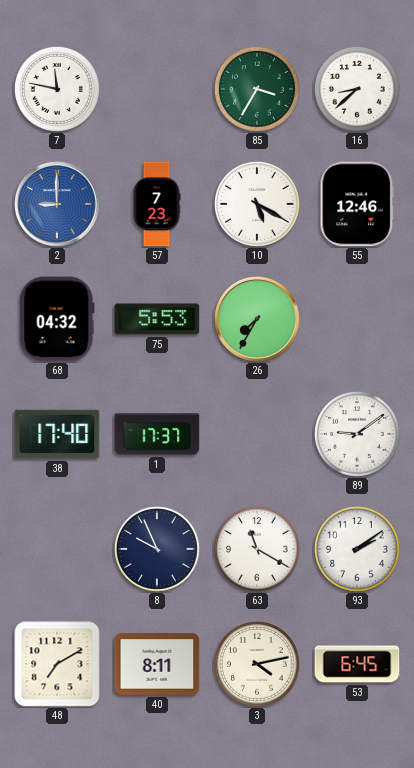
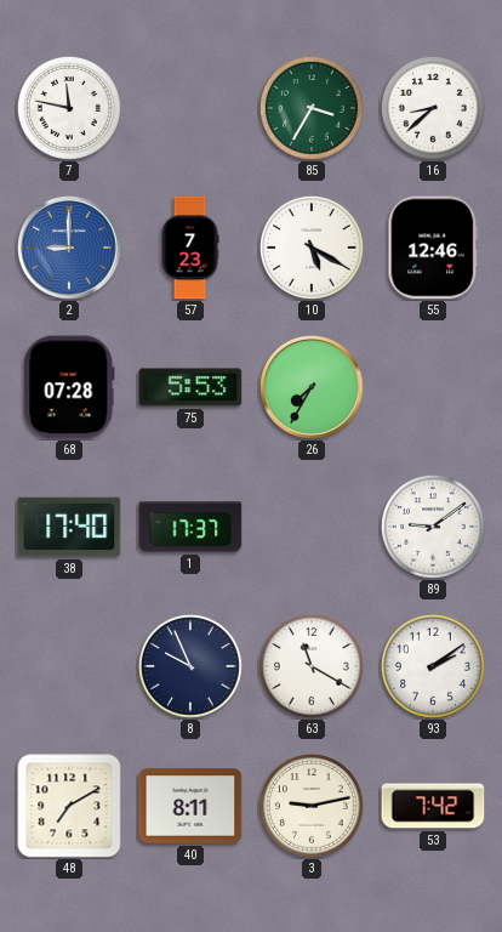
68: 04:32 -> 07:28
3: 4:13 -> 9:13
53: 6:45 -> 7:42
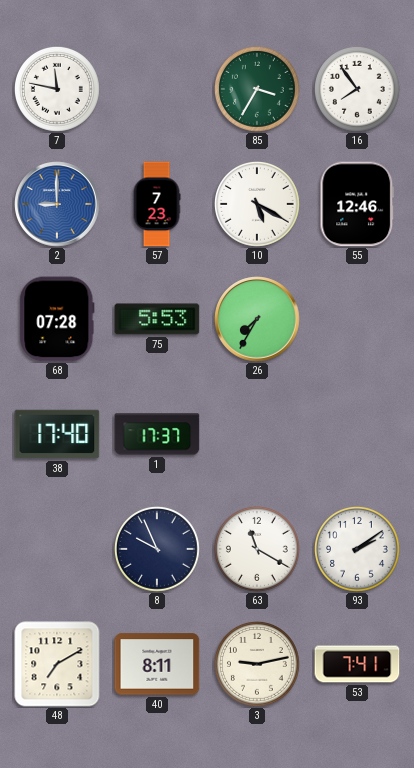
16: 8:38 -> 7:54
89: 9:09 -> none
53: 7:42 -> 7:41
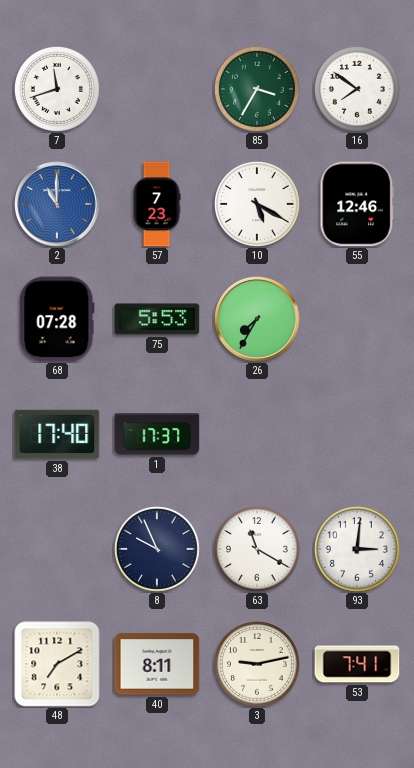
7: 11:47 -> 11:42
16: 7:54 -> 7:51
2: 9:00 -> 11:00
93: 2:09 -> 3:01
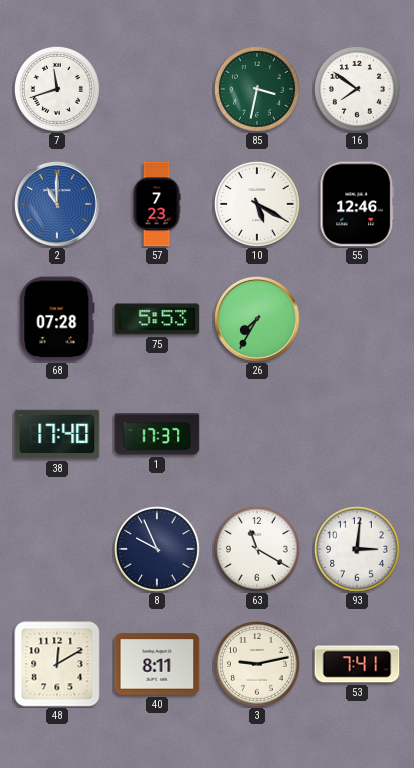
85: 3:35 -> 3:32
48: 7:10 -> 12:10
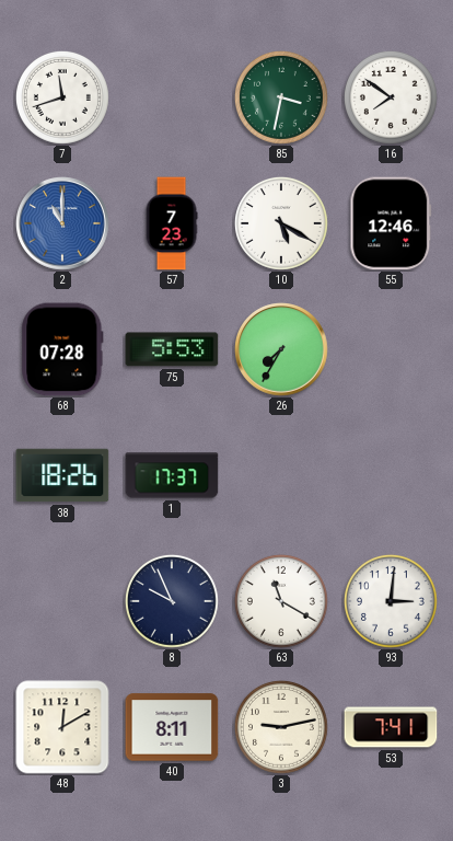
38: 17:40 -> 18:26
